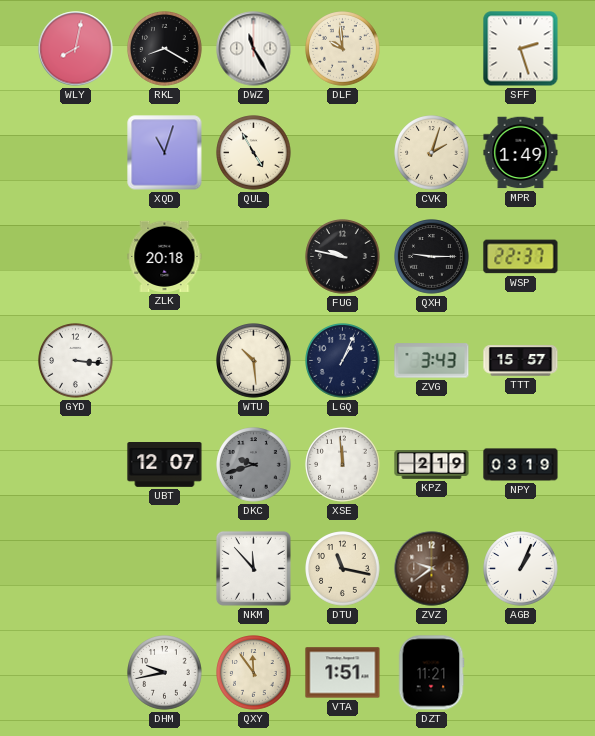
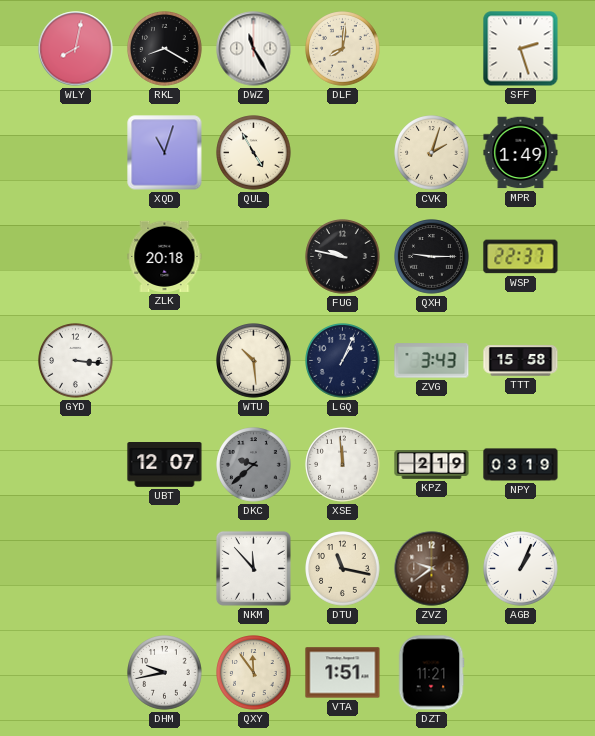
DLF: 9:59 -> 8:01
TTT: 15:57 -> 15:58
DKC: 9:42 -> 9:38
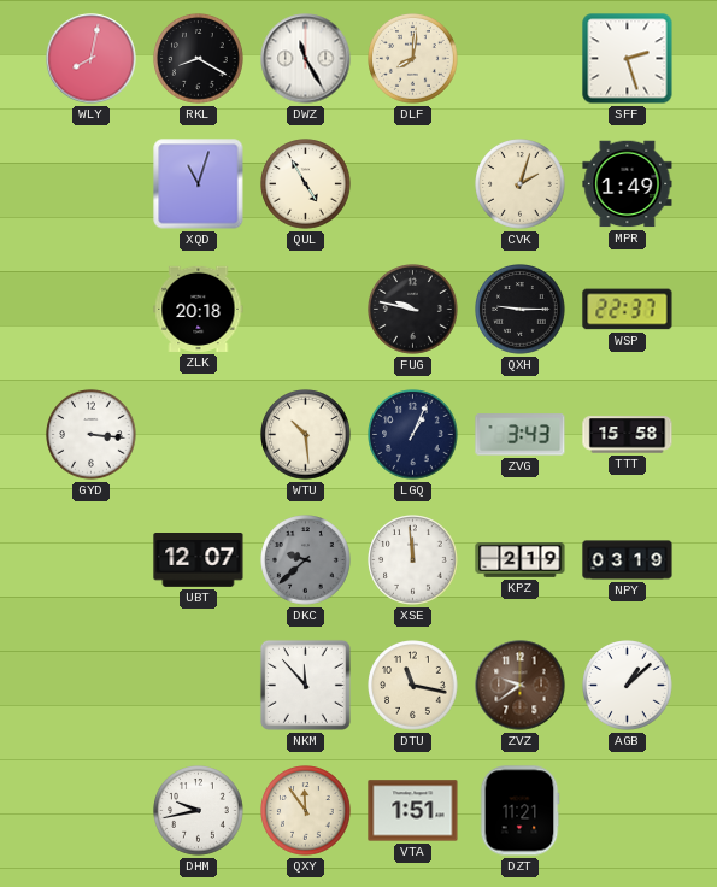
AGB: 1:04 -> 1:08
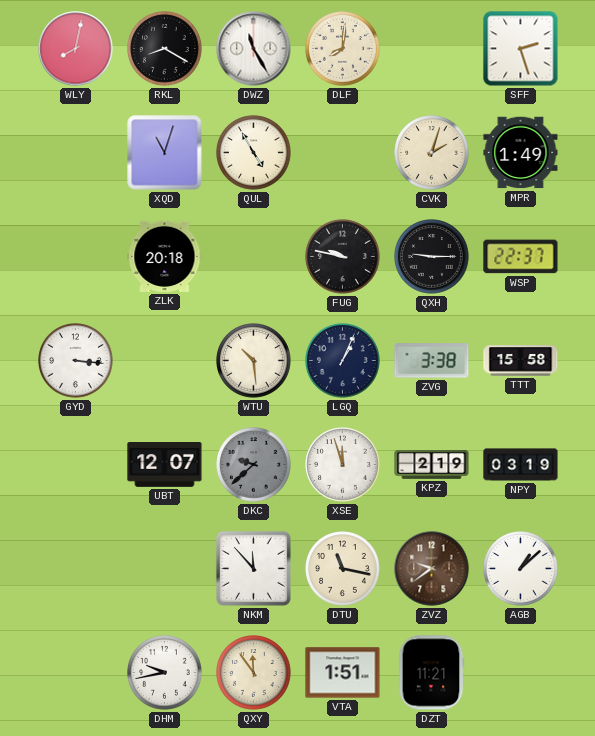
ZVG: 3:43 -> 3:38
XSE: 11:59 -> 11:57
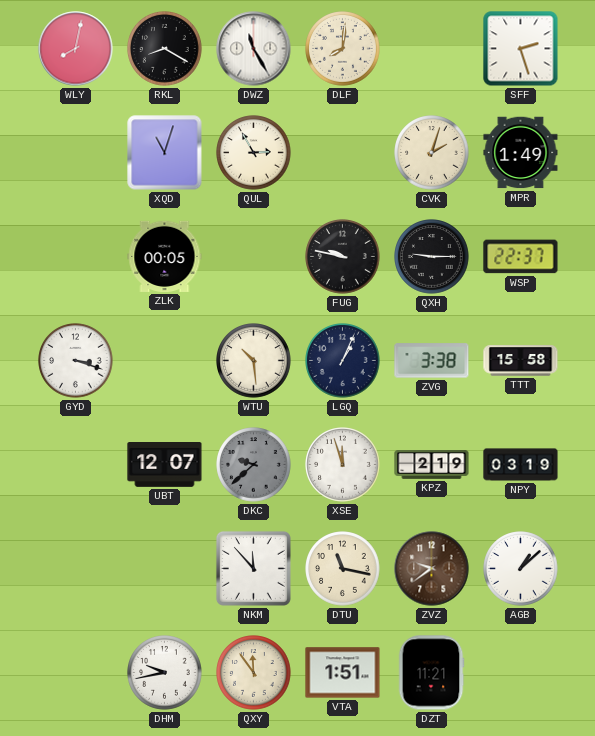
QUL: 4:55 -> 2:55
ZLK: 20:18 -> 00:05
GYD: 3:16 -> 3:18
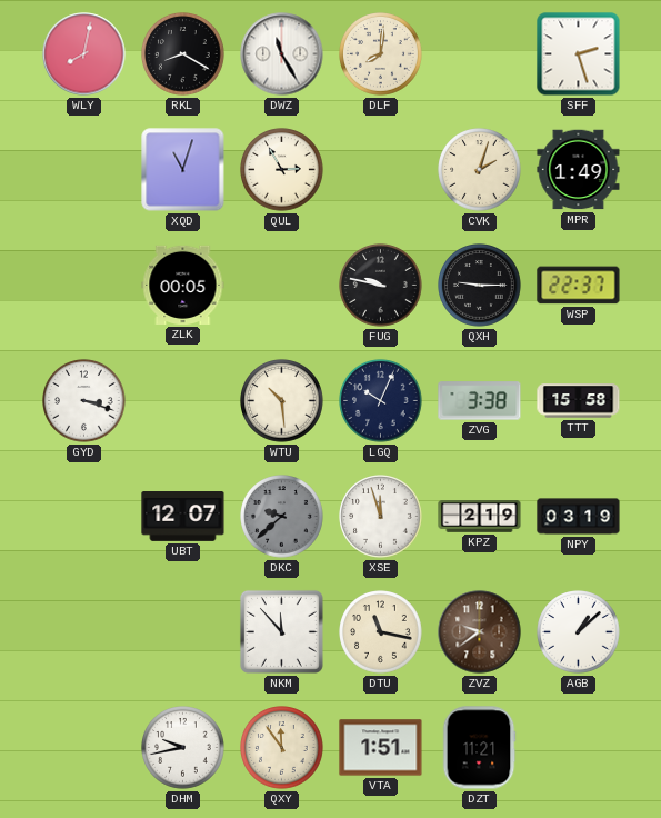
LGQ: 1:04 -> 10:04
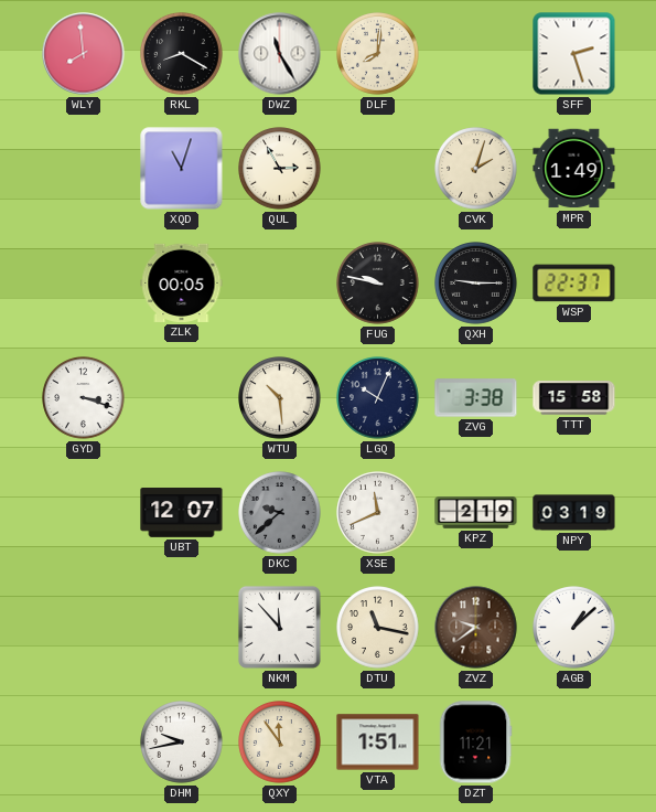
WLY: 8:02 -> 7:59
XSE: 11:57 -> 11:41
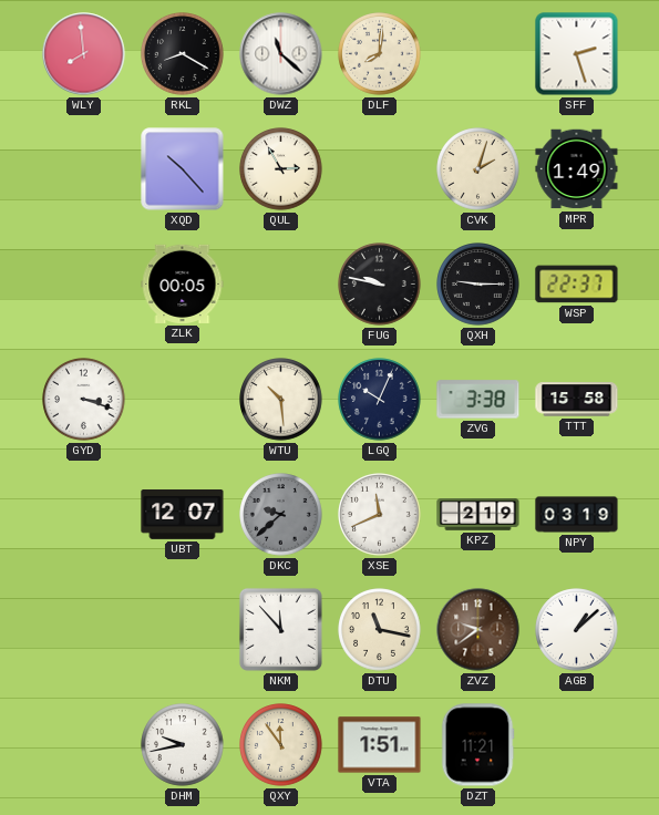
DWZ: 11:25 -> 11:22
XQD: 11:03 -> 10:23
